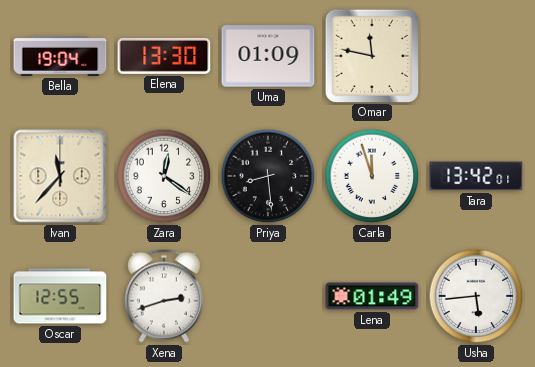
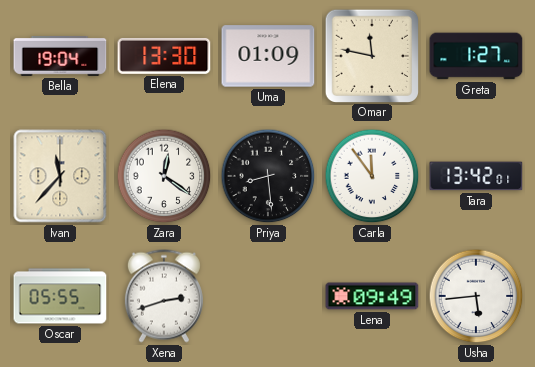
Greta: none -> 1:27
Carla: 11:57 -> 11:54
Oscar: 12:55 -> 05:55
Lena: 01:49 -> 09:49
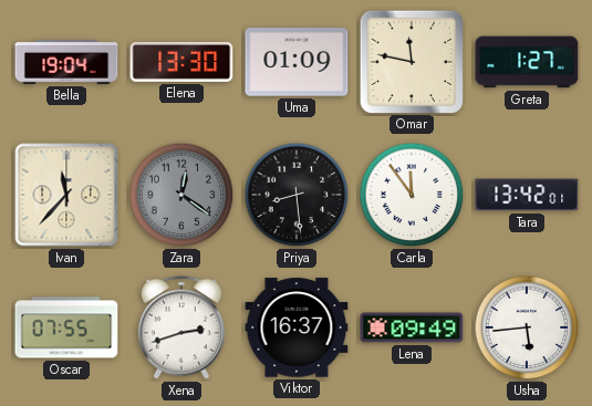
Zara dial: white -> grey
Oscar: 05:55 -> 07:55
Viktor: none -> 16:37
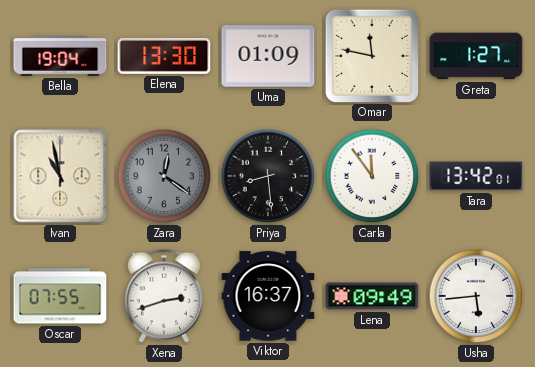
Ivan: 11:37 -> 10:58
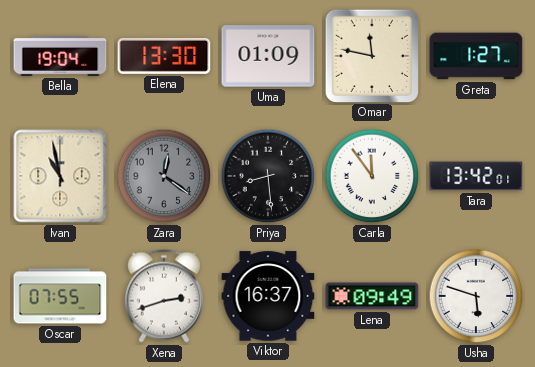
Usha: 5:44 -> 5:48
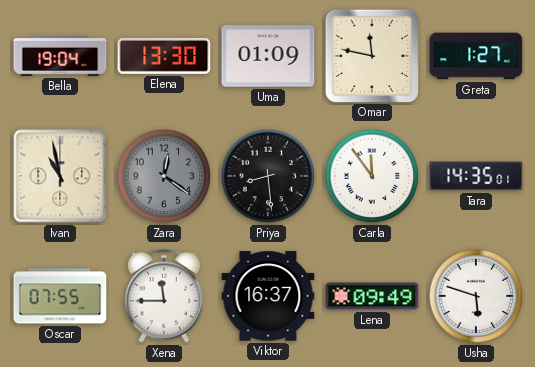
Tara: 13:42 -> 14:35
Xena: 2:42 -> 11:45
